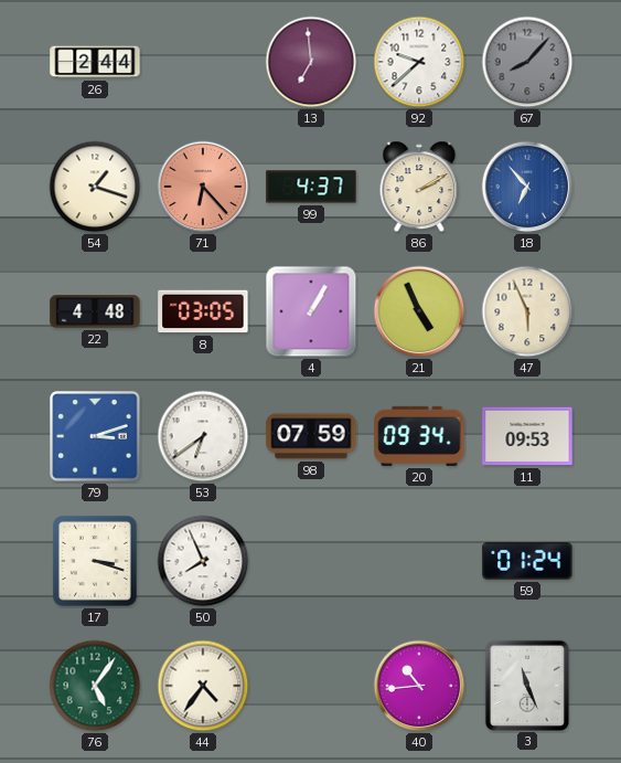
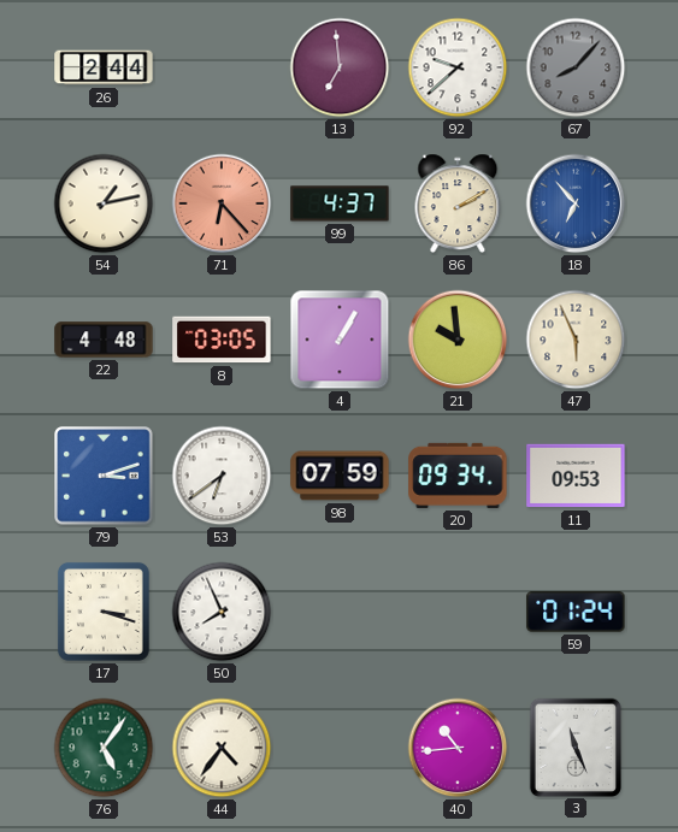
54: 1:18 -> 1:13
21: 4:56 -> 9:59
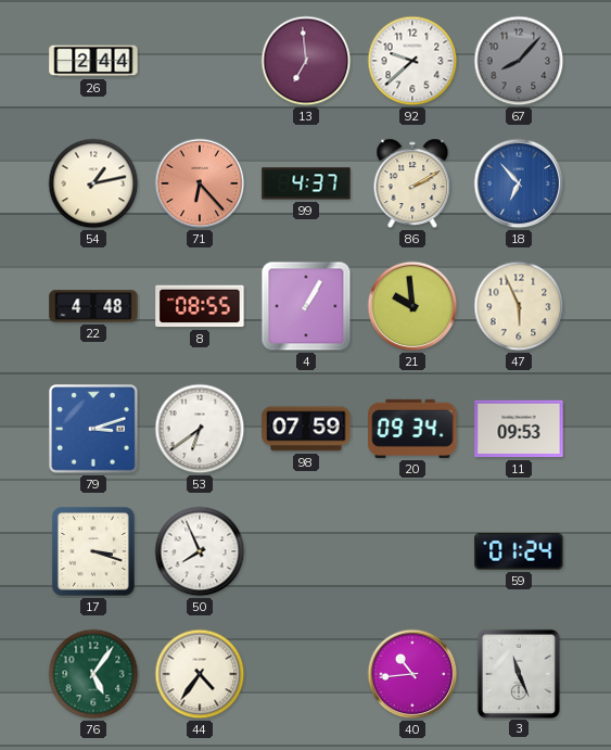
8: 03:05 -> 08:55
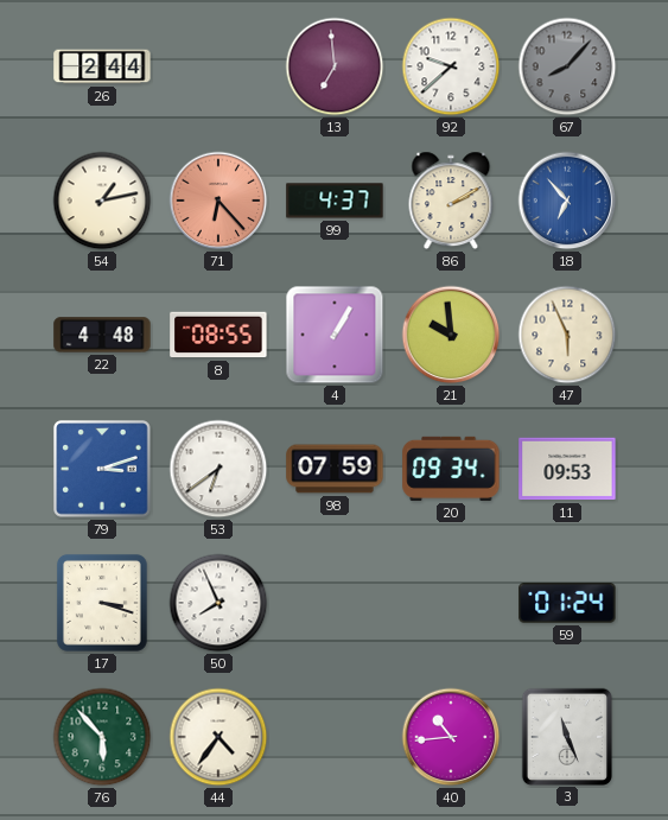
76: 5:06 -> 5:53
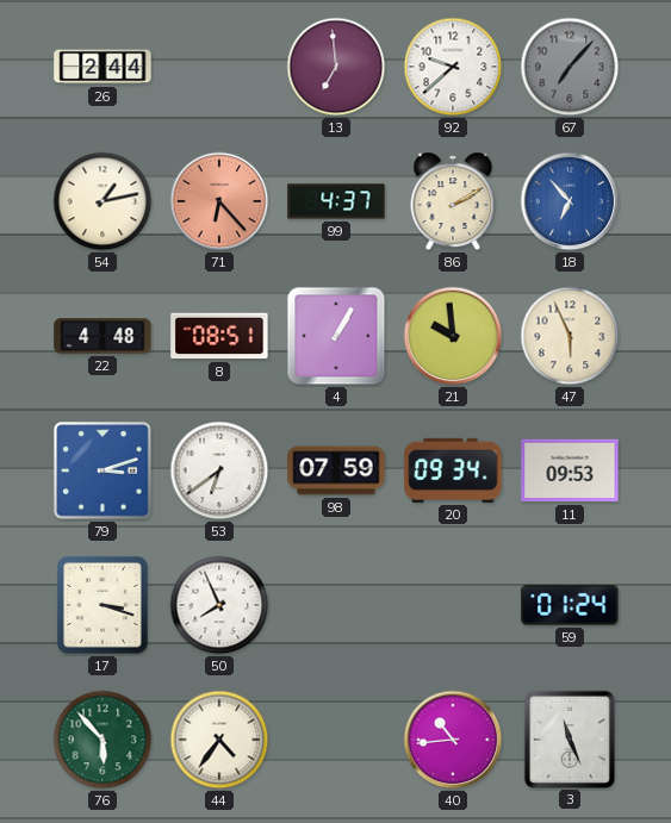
67: 8:07 -> 7:07
8: 08:55 -> 08:51
